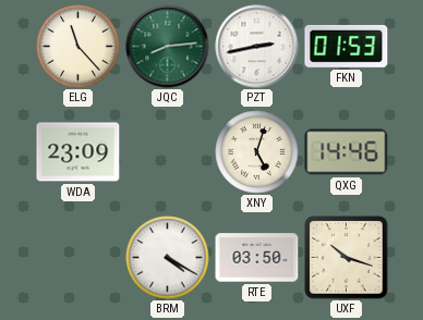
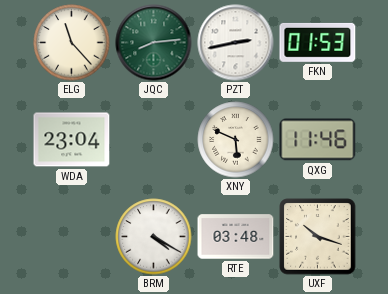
WDA: 23:09 -> 23:04
XNY: 5:03 -> 5:49
QXG: 14:46 -> 11:46
RTE: 03:50 -> 03:48
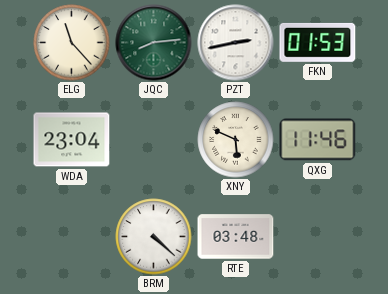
BRM: 4:20 -> 4:22
UXF: 10:18 -> none
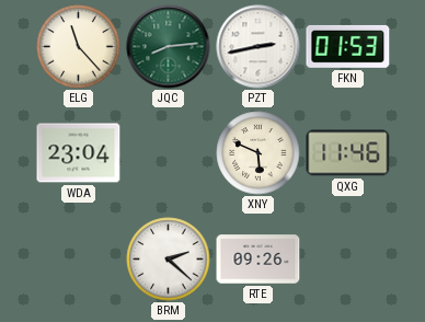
BRM: 4:22 -> 2:22
RTE: 03:48 -> 09:26
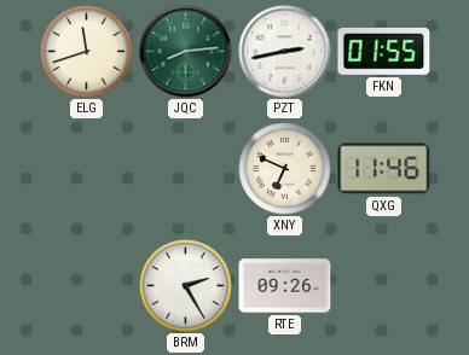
ELG: 11:23 -> 11:42
FKN: 01:53 -> 01:55
WDA: 23:04 -> none
XNY: 5:49 -> 6:49
BRM: 2:22 -> 2:25
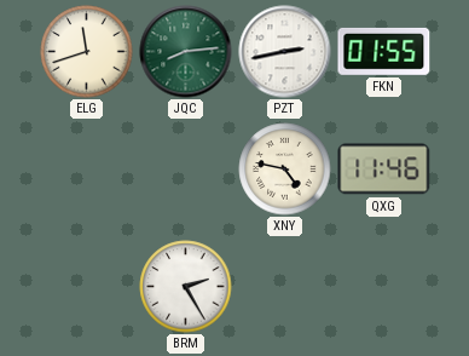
XNY: 6:49 -> 4:47
RTE: 09:26 -> none
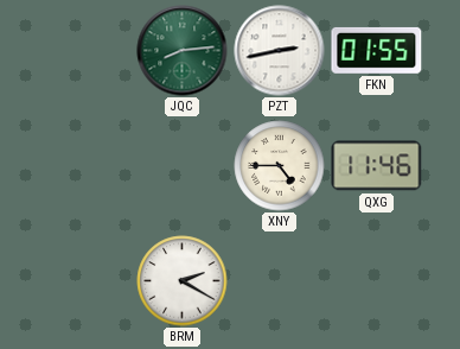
ELG: 11:42 -> none
XNY: 4:47 -> 4:45
BRM: 2:25 -> 2:20
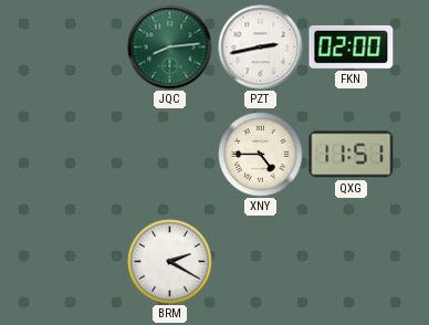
FKN: 01:55 -> 02:00
QXG: 11:46 -> 11:51
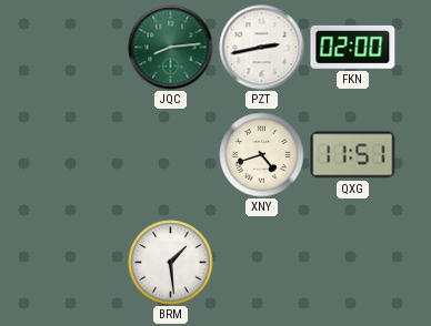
XNY: 4:45 -> 4:42
BRM: 2:20 -> 1:29
